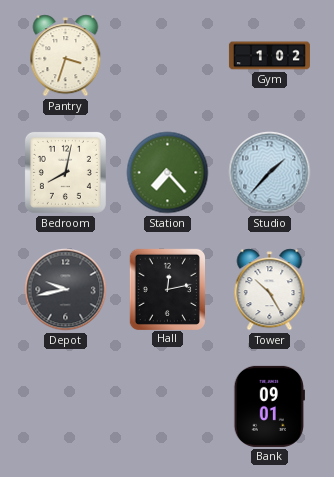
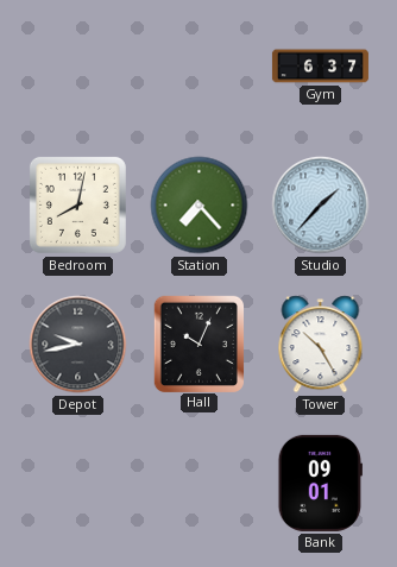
Pantry: 3:33 -> none
Gym: 1:02 -> 6:37
Hall: 12:13 -> 10:04
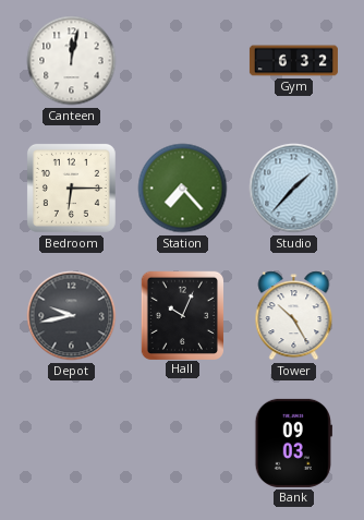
Canteen: none -> 12:02
Gym: 6:37 -> 6:32
Bedroom: 8:02 -> 6:15
Bank: 09:01 -> 09:03
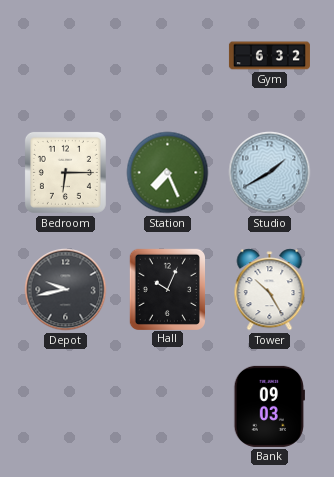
Canteen: 12:02 -> none
Station: 7:23 -> 7:26
Studio: 1:37 -> 1:40
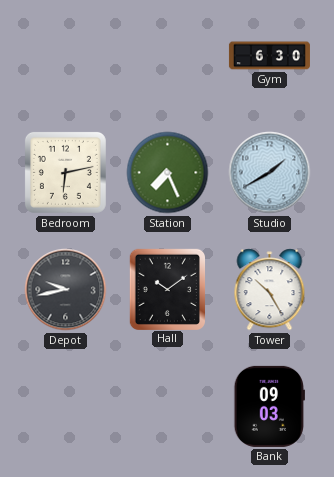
Gym: 6:32 -> 6:30
Bedroom: 6:15 -> 6:13
Hall: 10:04 -> 10:09
